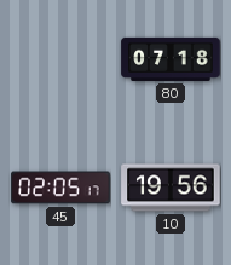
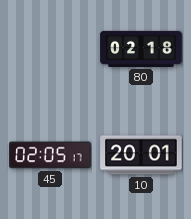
80: 07:18 -> 02:18
10: 19:56 -> 20:01
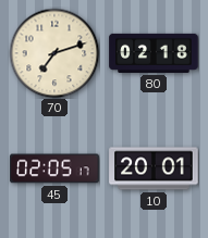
70: none -> 7:12
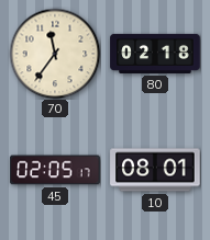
70: 7:12 -> 11:36
10: 20:01 -> 08:01
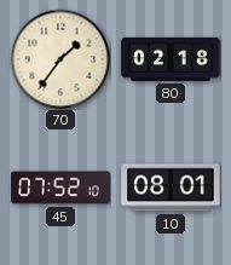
70: 11:36 -> 1:36
45: 02:05 -> 07:52
